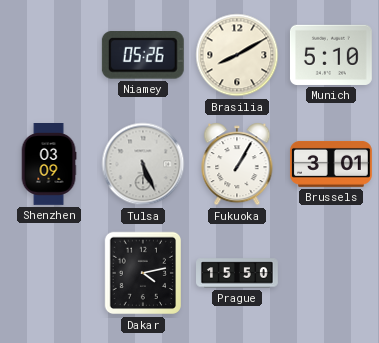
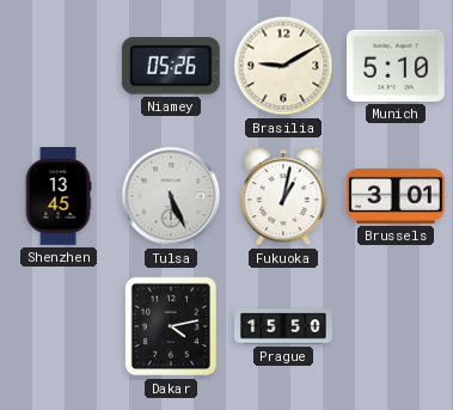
Brasilia: 8:10 -> 9:10
Shenzhen: 03:09 -> 13:45
Fukuoka: 1:05 -> 1:02
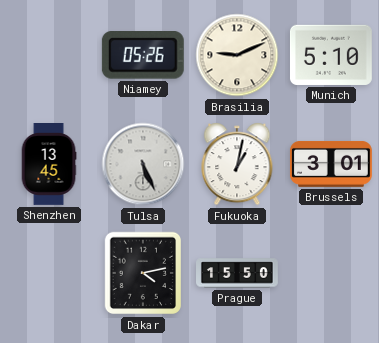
Brasilia: 9:10 -> 9:11
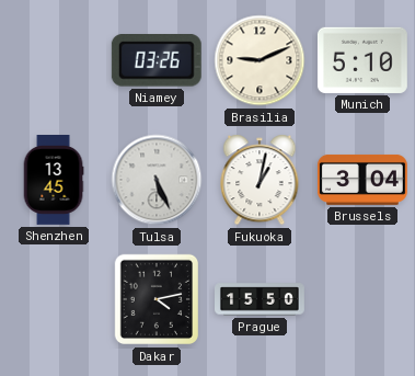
Niamey: 05:26 -> 03:26
Brussels: 3:01 -> 3:04
